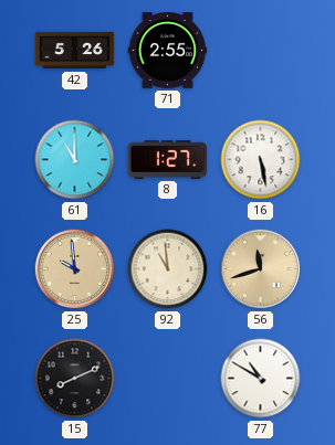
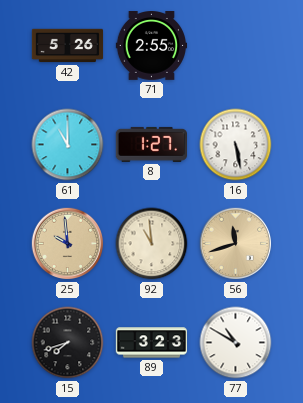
15: 8:11 -> 7:42
89: none -> 3:23
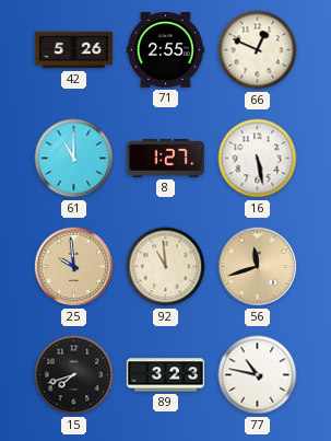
66: none -> 12:49
77: 10:50 -> 10:47
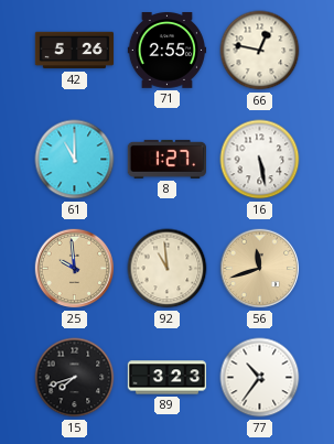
66: 12:49 -> 12:47
77: 10:47 -> 10:36
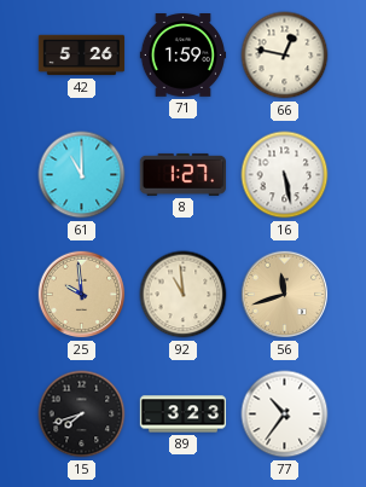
71: 2:55 -> 1:59
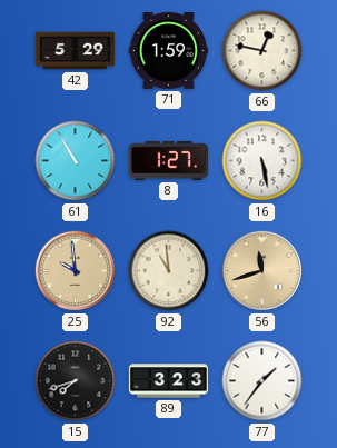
42: 5:26 -> 5:29
61: 11:00 -> 10:55
77: 10:36 -> 1:36
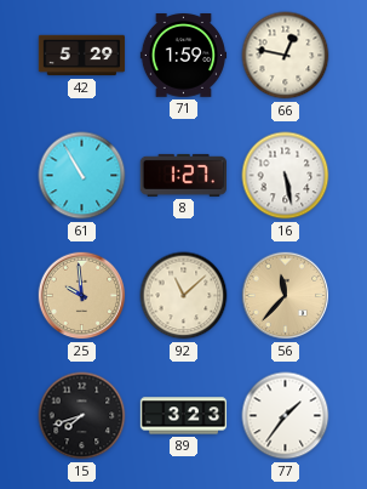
92: 10:59 -> 11:08
56: 11:42 -> 11:37
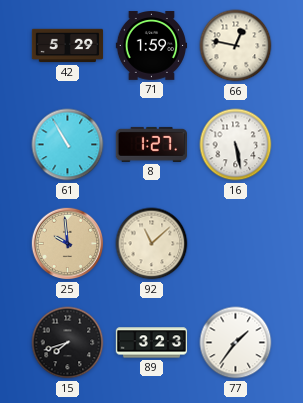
56: 11:37 -> none
